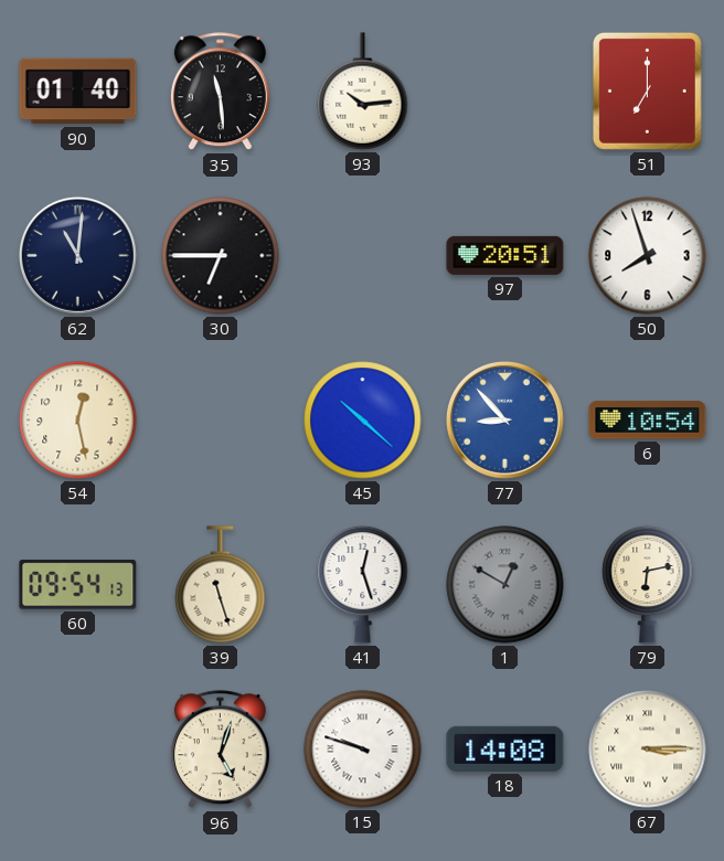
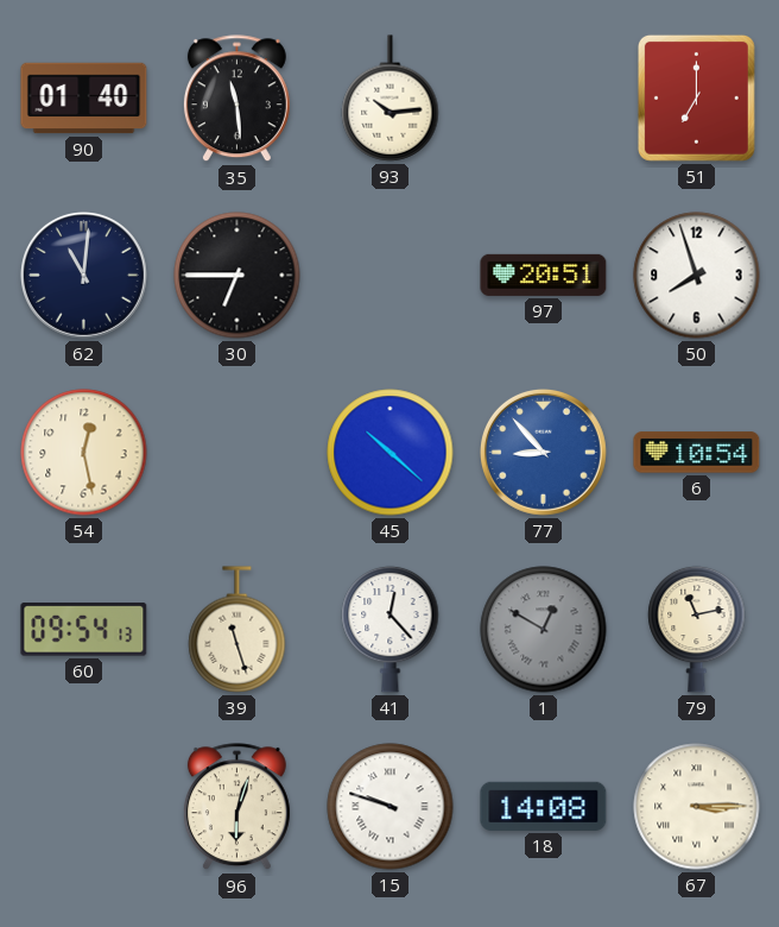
41: 12:27 -> 12:23
79: 6:13 -> 11:13
96: 5:03 -> 6:03
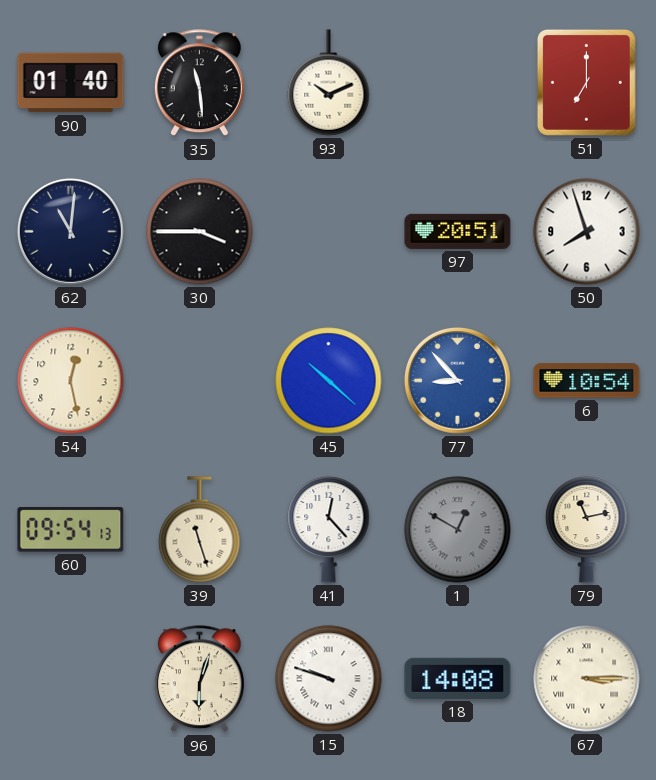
93: 10:14 -> 10:11
30: 6:45 -> 3:45
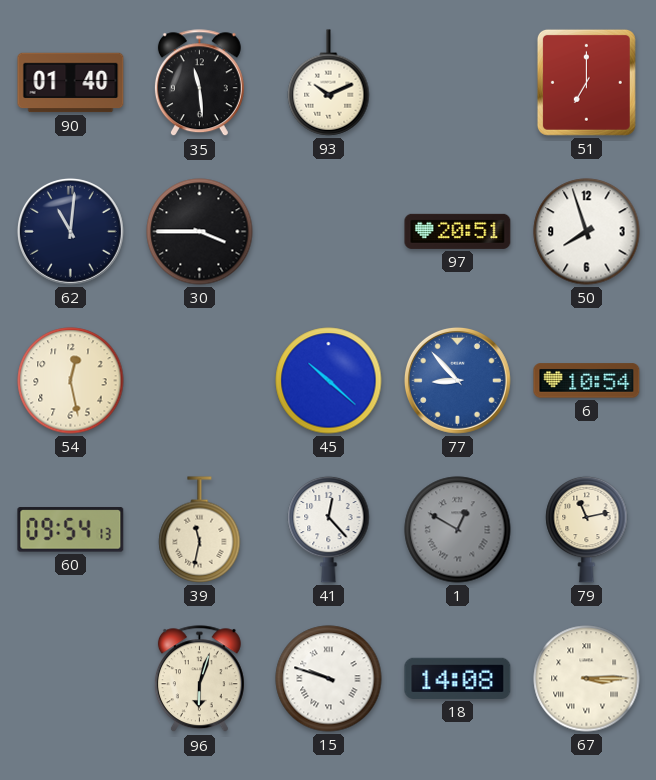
39: 11:27 -> 11:32
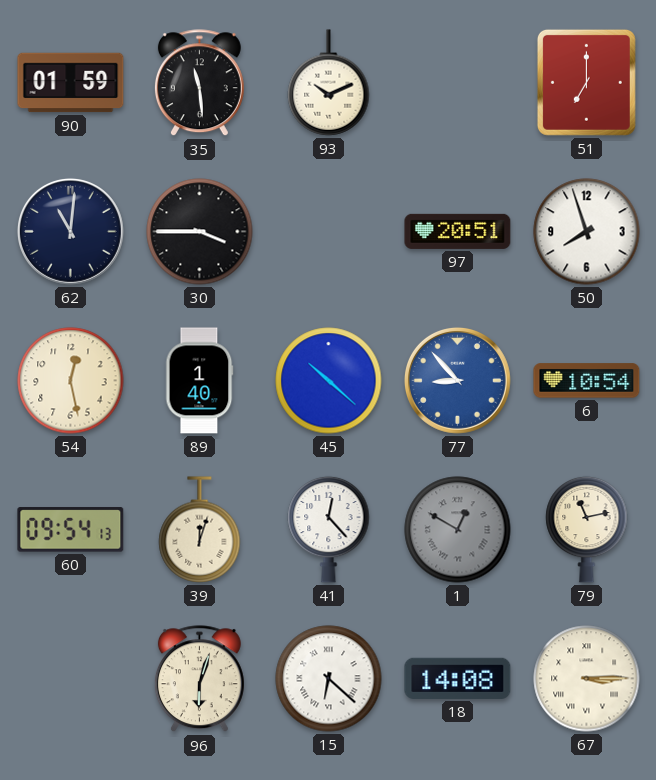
90: 01:40 -> 01:59
89: none -> 1:40
39: 11:32 -> 12:03
15: 9:48 -> 6:22
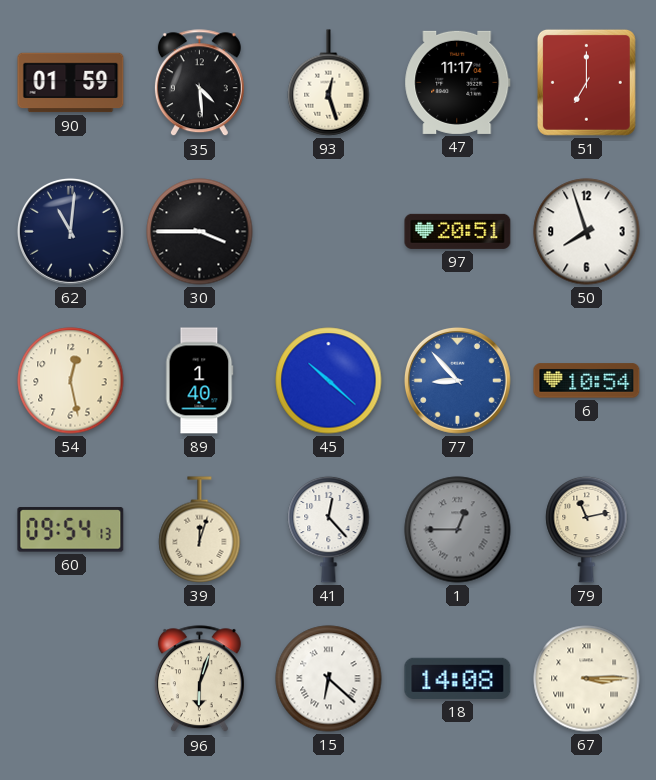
35: 11:29 -> 4:29
93: 10:11 -> 12:27
47: none -> 11:17
1: 12:50 -> 12:45
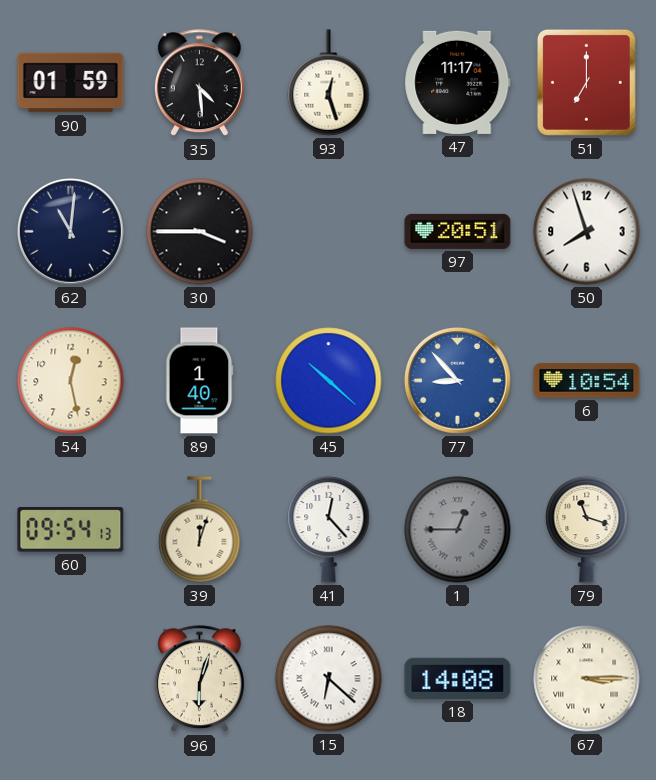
79: 11:13 -> 11:18
